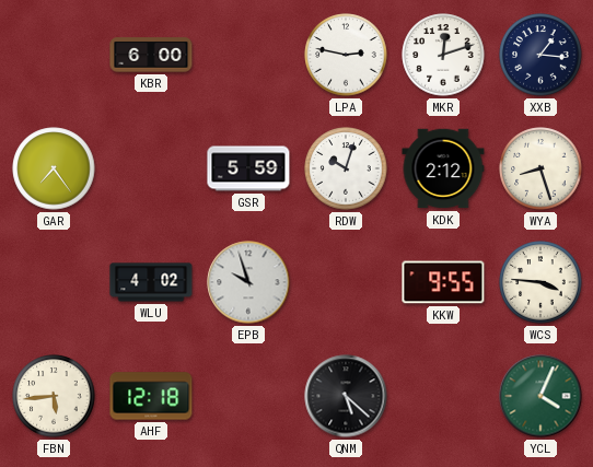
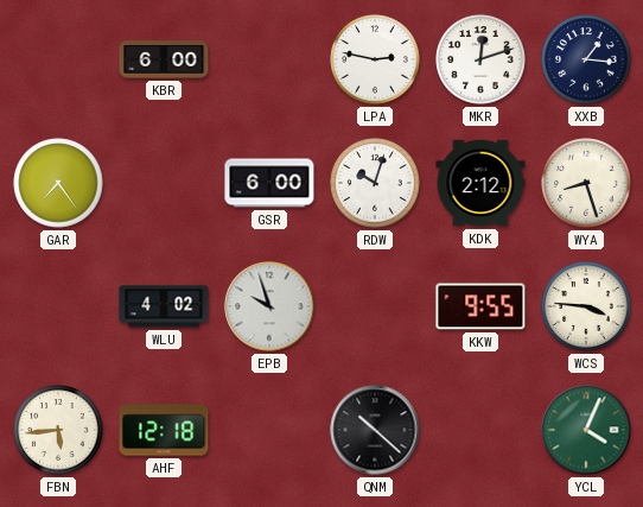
GSR: 5:59 -> 6:00
QNM: 5:22 -> 10:22
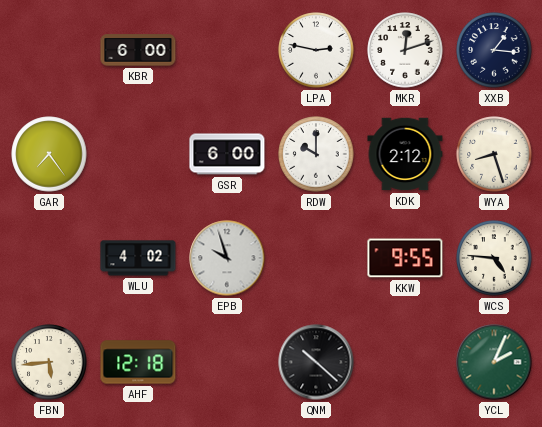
RDW: 10:03 -> 10:00
WCS: 3:46 -> 4:46
YCL: 4:04 -> 2:04
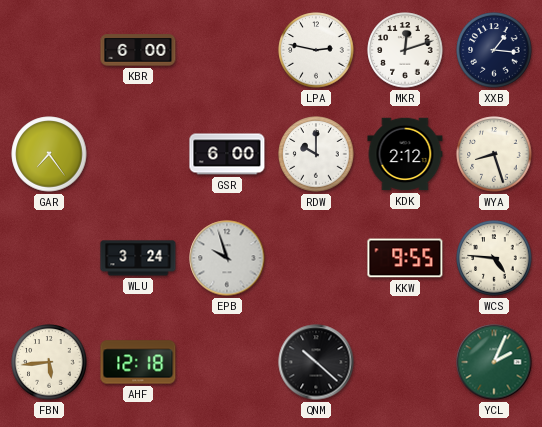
WLU: 4:02 -> 3:24
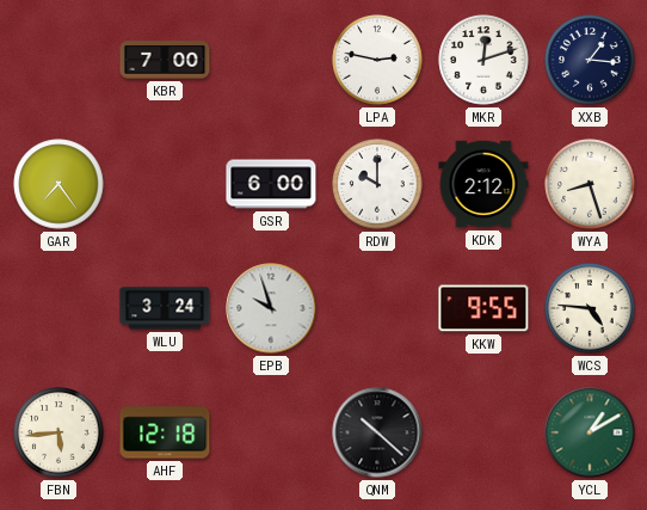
KBR: 6:00 -> 7:00
YCL: 2:04 -> 1:10
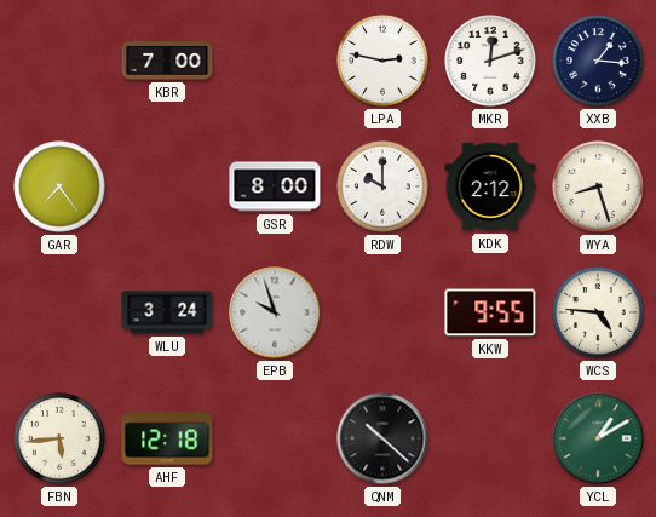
GSR: 6:00 -> 8:00
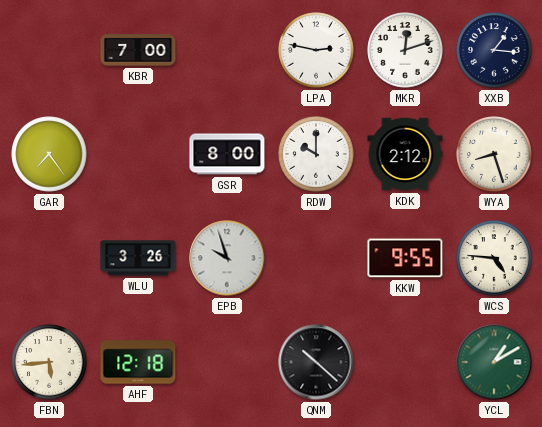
WLU: 3:24 -> 3:26
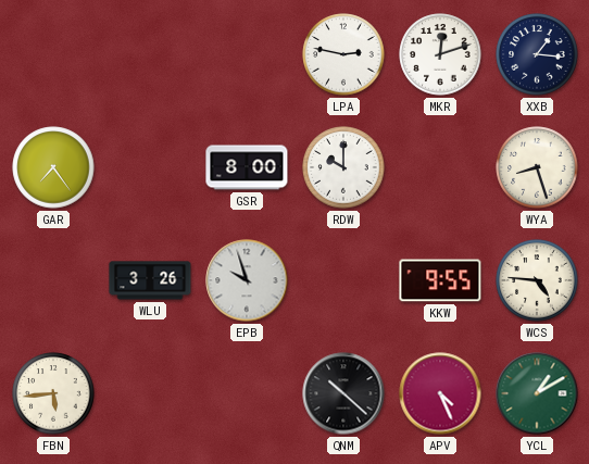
KBR: 7:00 -> none
KDK: 2:12 -> none
AHF: 12:18 -> none
APV: none -> 4:26
